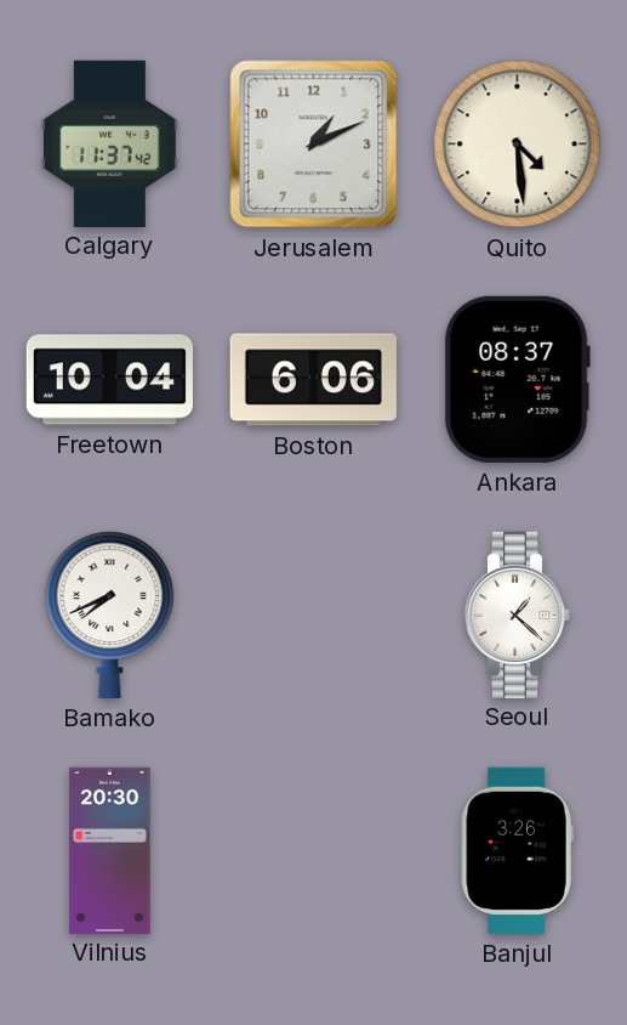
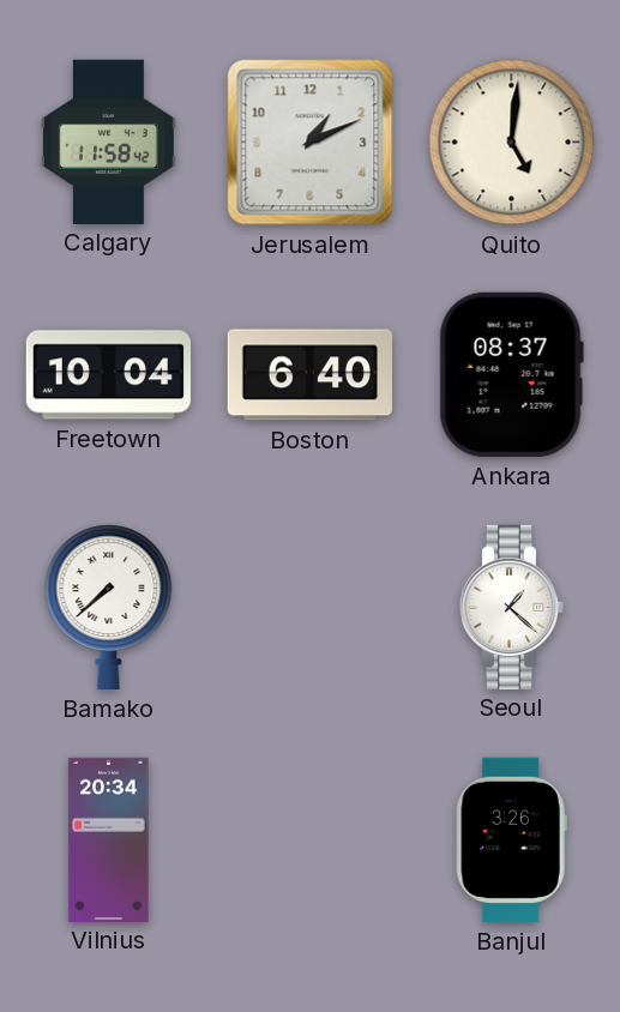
Calgary: 11:37 -> 11:58
Quito: 4:29 -> 5:01
Boston: 6:06 -> 6:40
Bamako: 7:41 -> 7:38
Vilnius: 20:30 -> 20:34
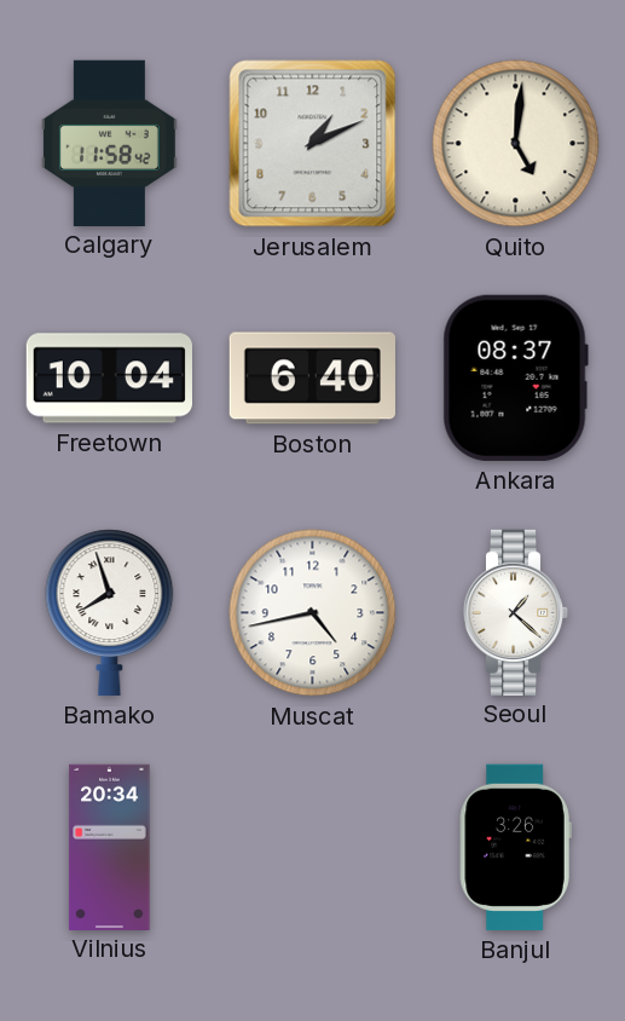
Bamako: 7:38 -> 7:57
Muscat: none -> 4:43
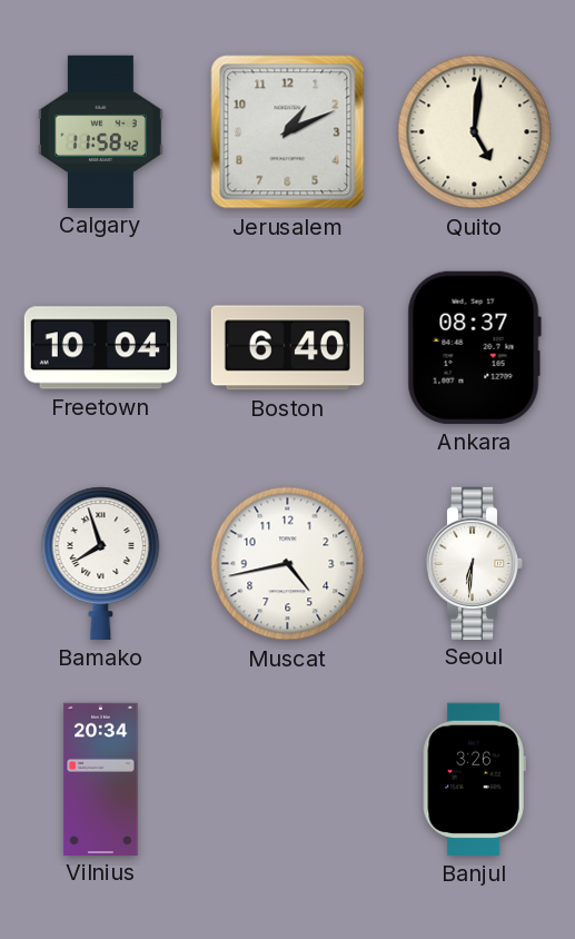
Seoul: 1:22 -> 6:31
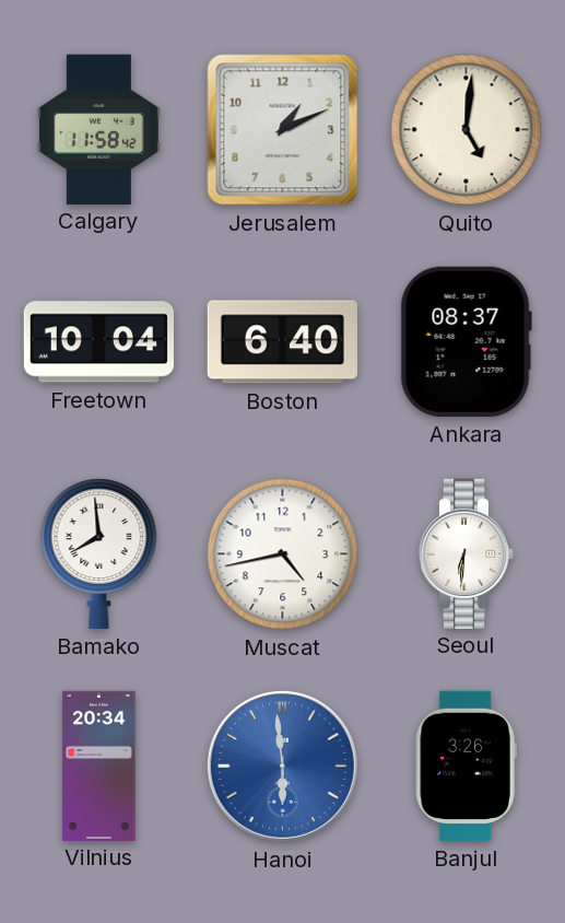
Bamako: 7:57 -> 7:59
Hanoi: none -> 5:59
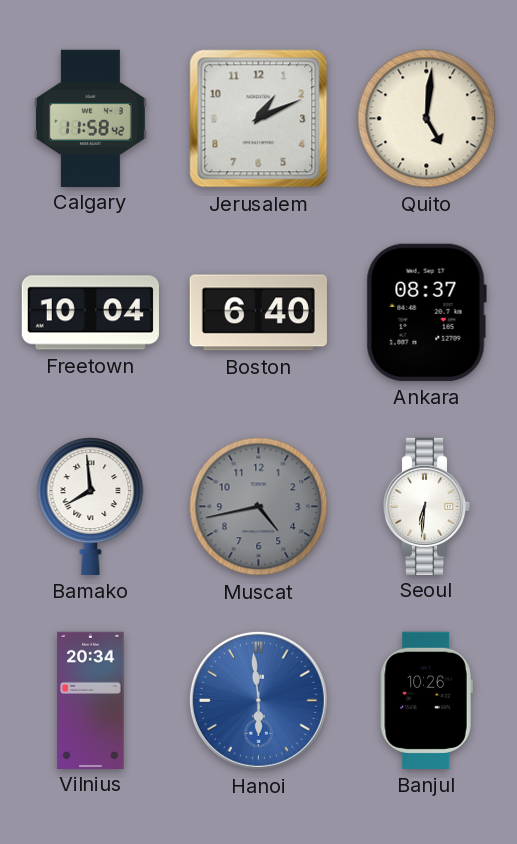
Muscat dial: white -> grey
Banjul: 3:26 -> 10:26
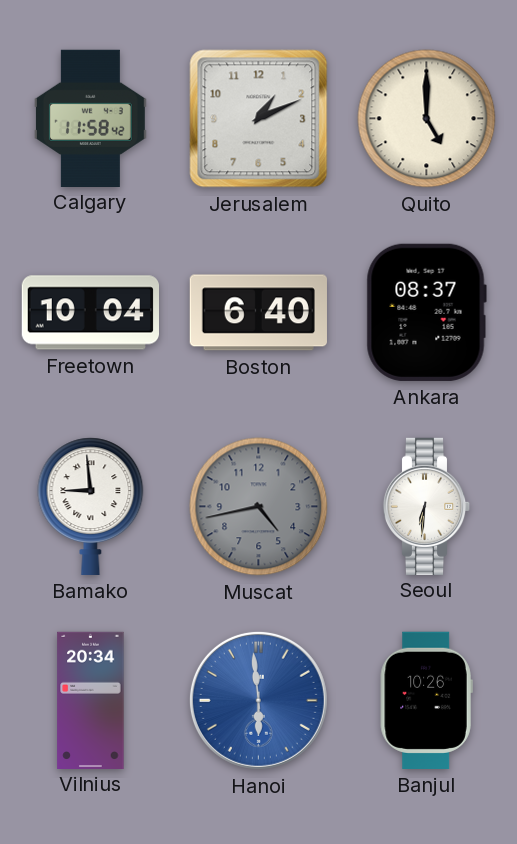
Quito: 5:01 -> 5:00
Bamako: 7:59 -> 8:59
